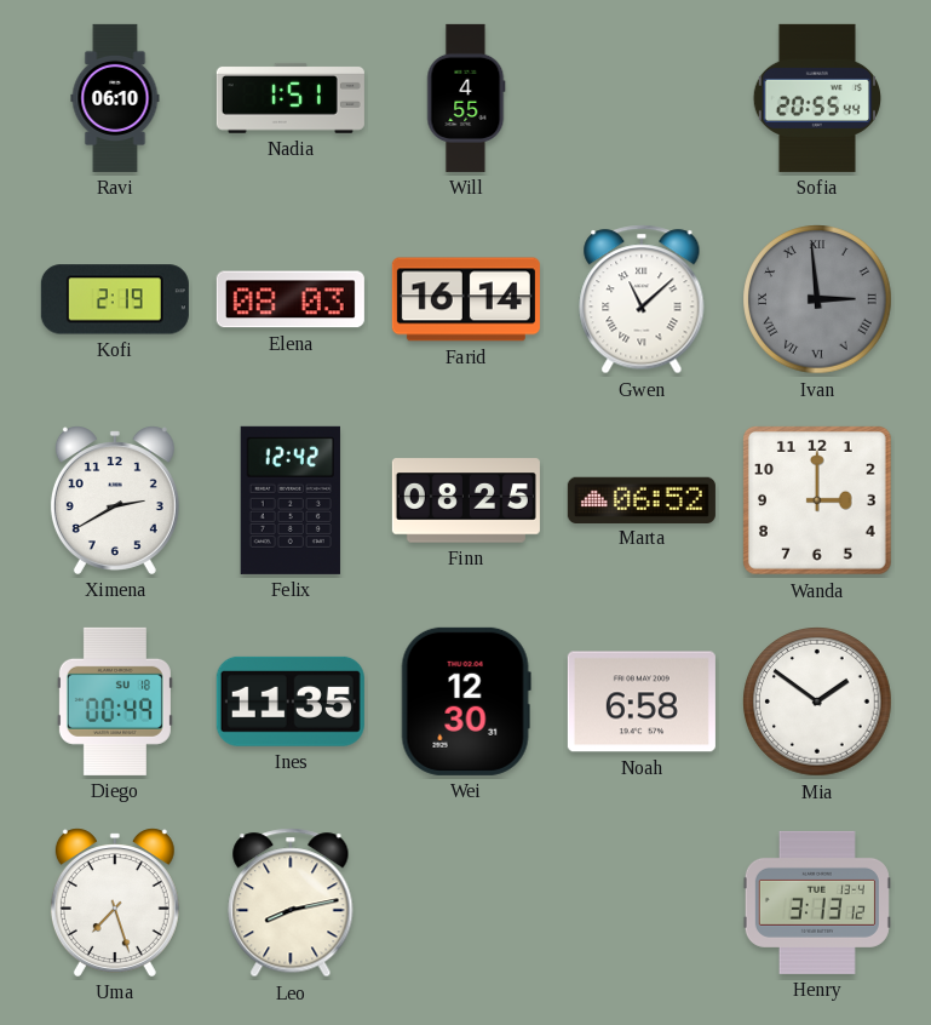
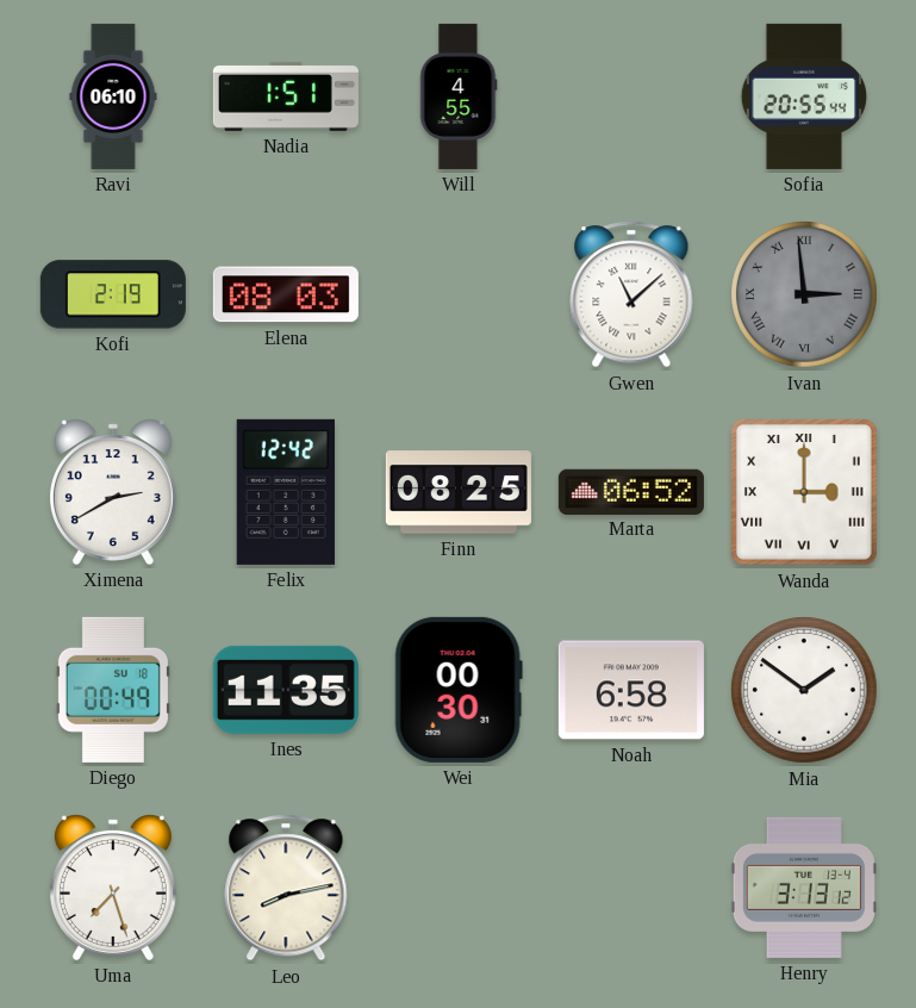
Farid: 16:14 -> none
Wanda numerals: Arabic -> Roman
Wei: 12:30 -> 00:30
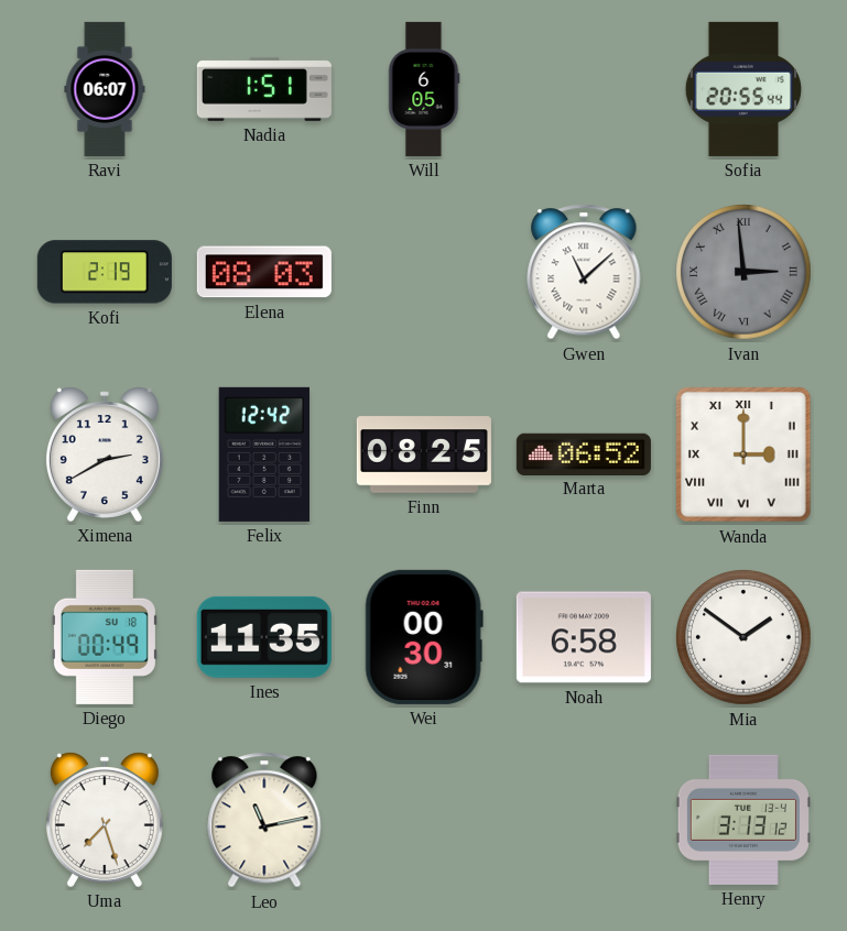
Ravi: 06:10 -> 06:07
Will: 4:55 -> 6:05
Leo: 8:13 -> 11:13
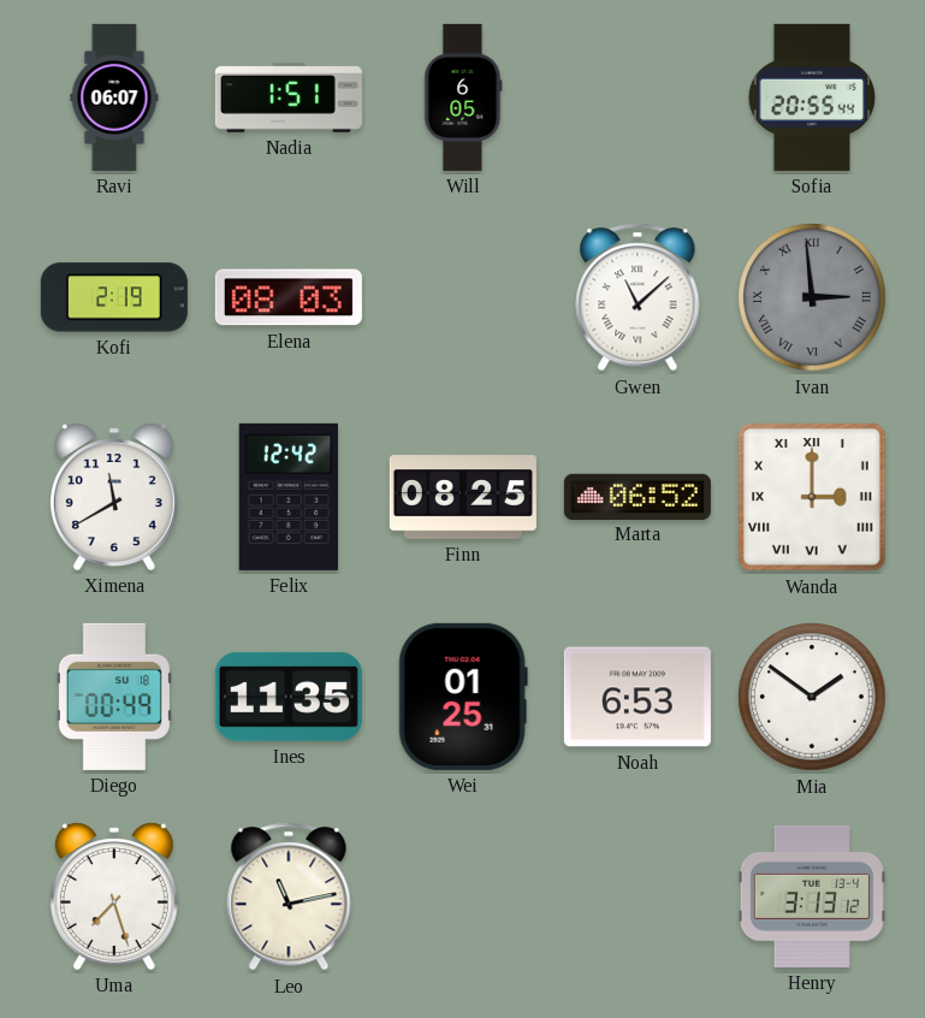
Ximena: 2:40 -> 11:40
Wei: 00:30 -> 01:25
Noah: 6:58 -> 6:53
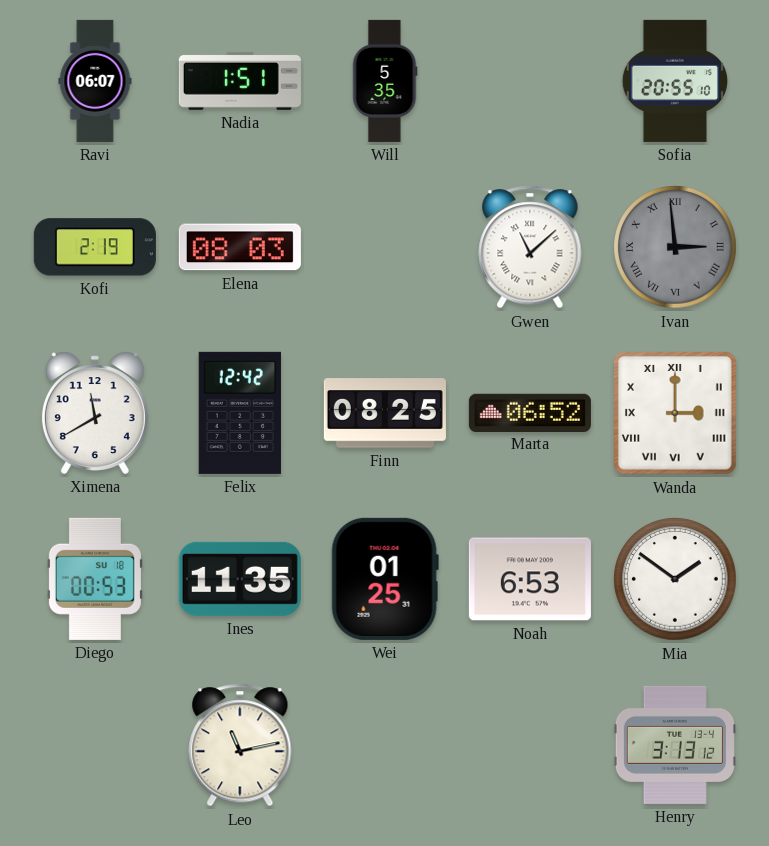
Will: 6:05 -> 5:35
Sofia: 20:55:44 -> 20:55:10
Diego: 00:49 -> 00:53
Uma: 7:27 -> none
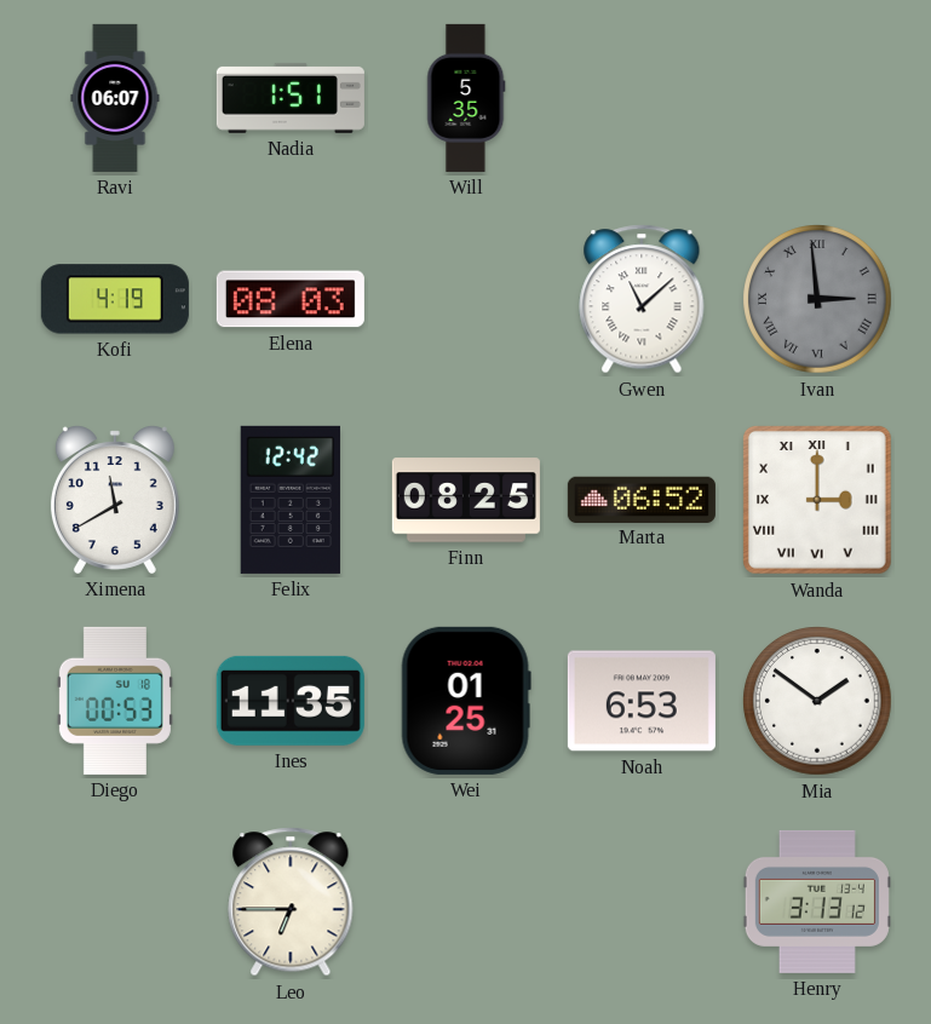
Sofia: 20:55 -> none
Kofi: 2:19 -> 4:19
Leo: 11:13 -> 6:45
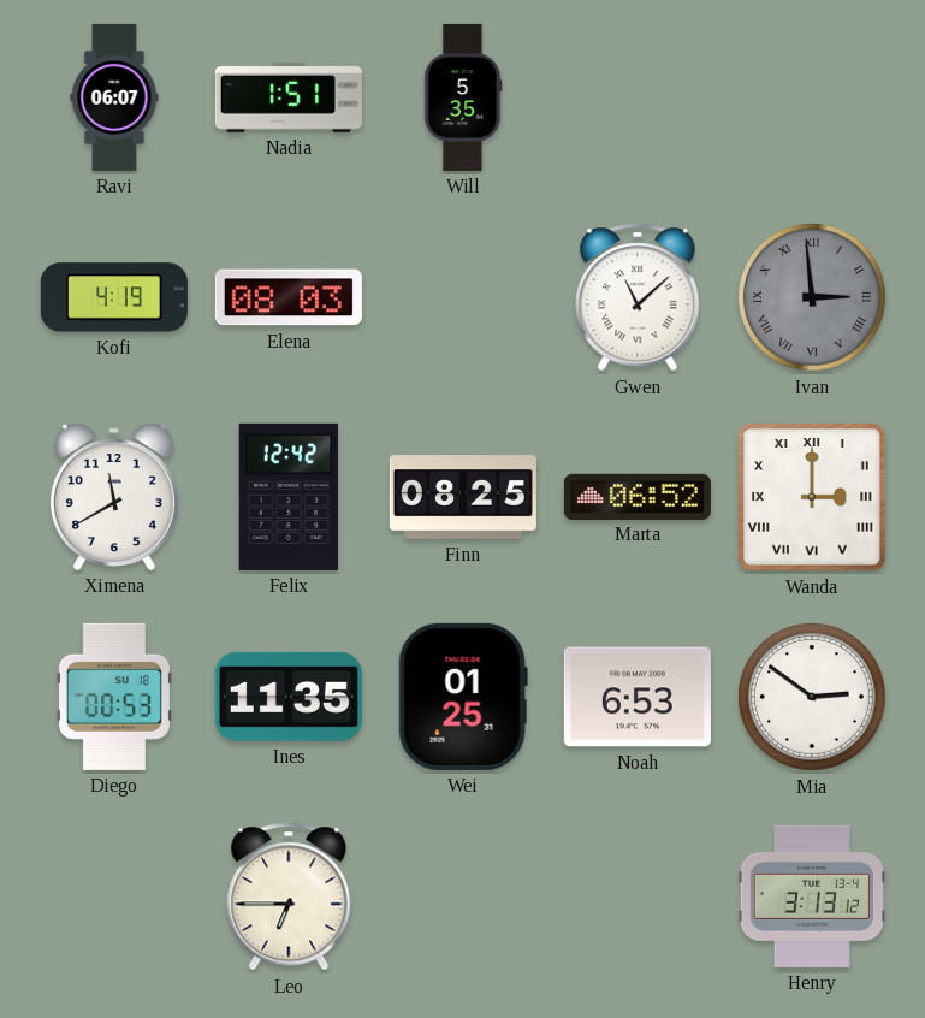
Mia: 1:51 -> 2:51
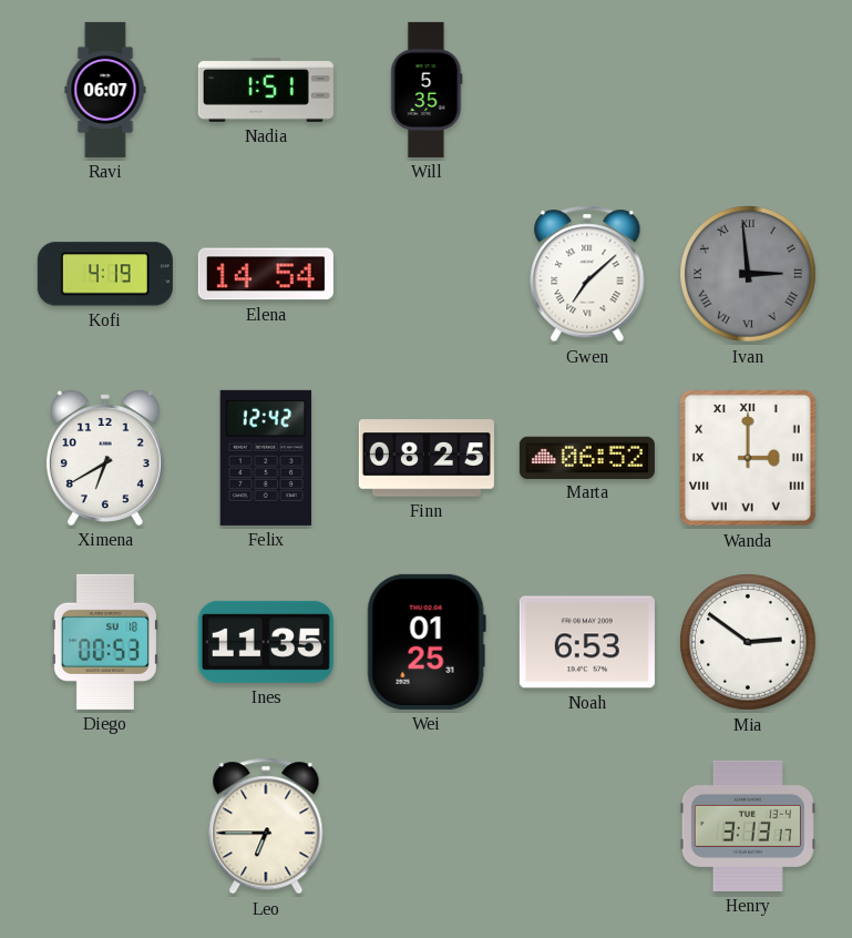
Elena: 08:03 -> 14:54
Gwen: 11:08 -> 7:08
Ximena: 11:40 -> 6:40
Henry: 3:13:12 -> 3:13:17
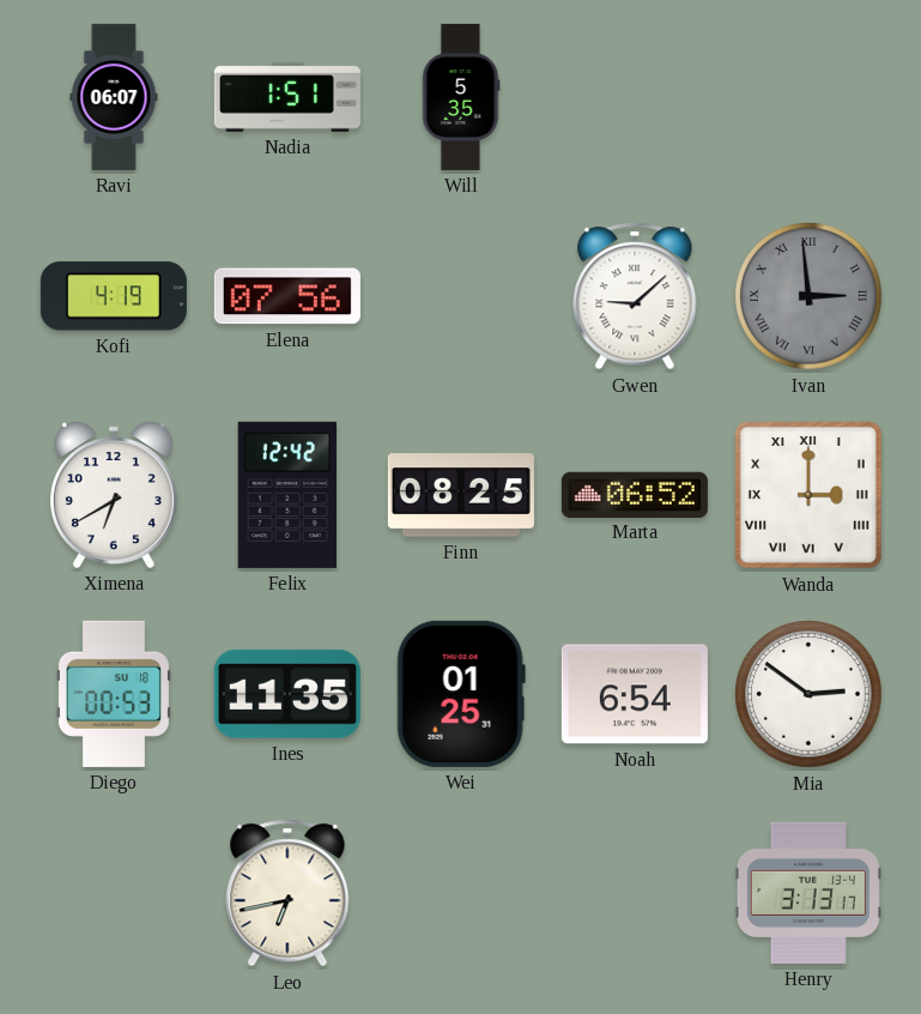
Elena: 14:54 -> 07:56
Gwen: 7:08 -> 9:08
Noah: 6:53 -> 6:54
Leo: 6:45 -> 6:43
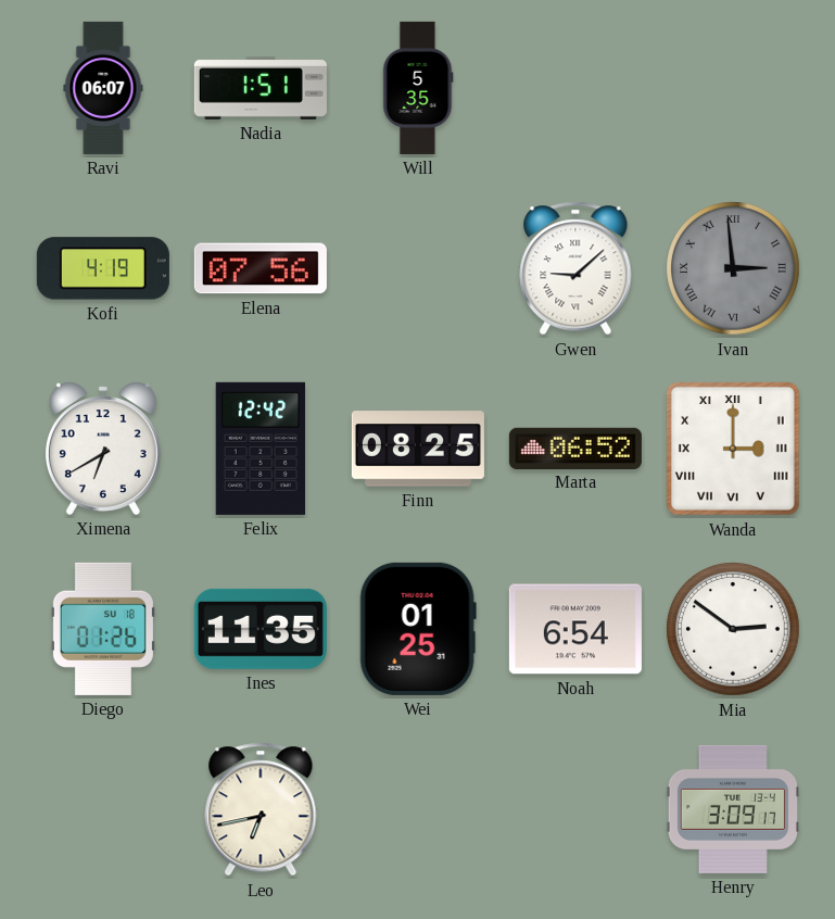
Diego: 00:53 -> 01:26
Henry: 3:13 -> 3:09
